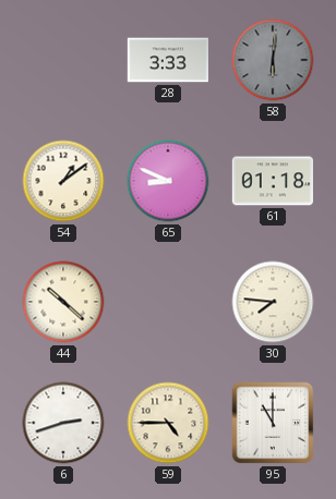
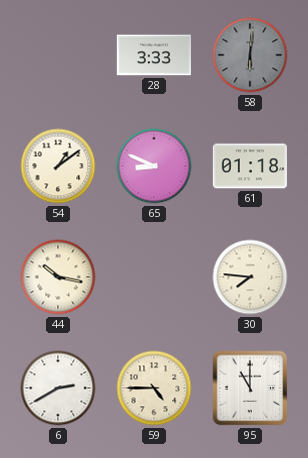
44: 10:22 -> 10:17
6: 2:42 -> 2:40
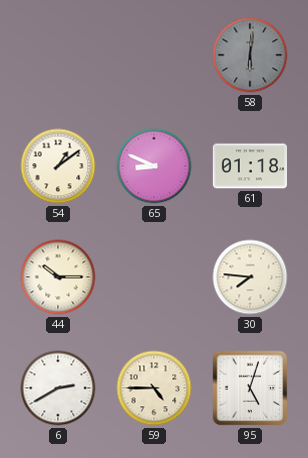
28: 3:33 -> none
44: 10:17 -> 10:15
95: 11:00 -> 5:03
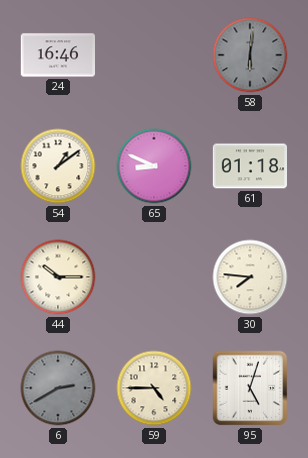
24: none -> 16:46
6 dial: white -> grey
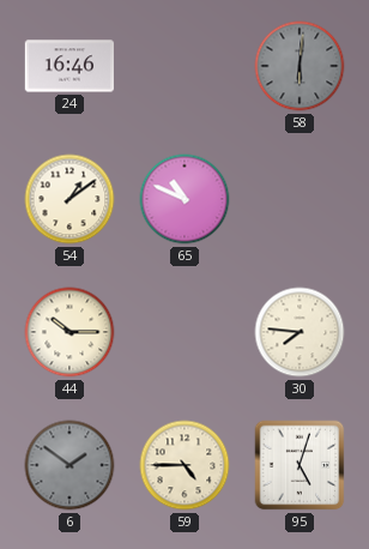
65: 8:49 -> 10:49
61: 01:18 -> none
6: 2:40 -> 1:51
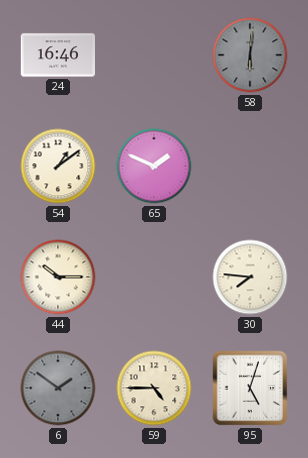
65: 10:49 -> 1:49
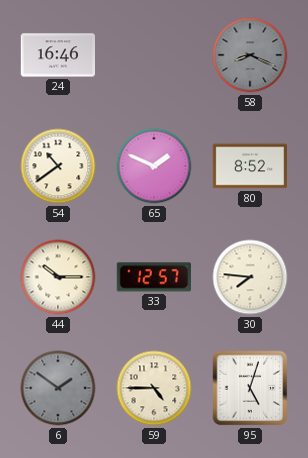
58: 6:01 -> 8:19
54: 1:09 -> 10:39
80: none -> 8:52
33: none -> 12:57
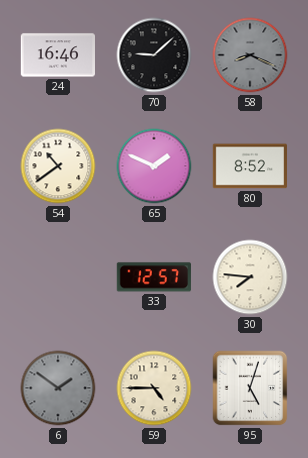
70: none -> 9:08
44: 10:15 -> none
